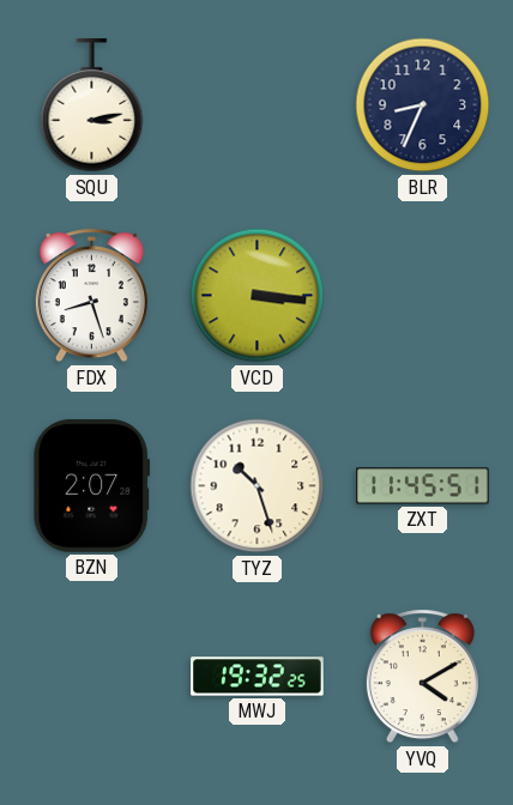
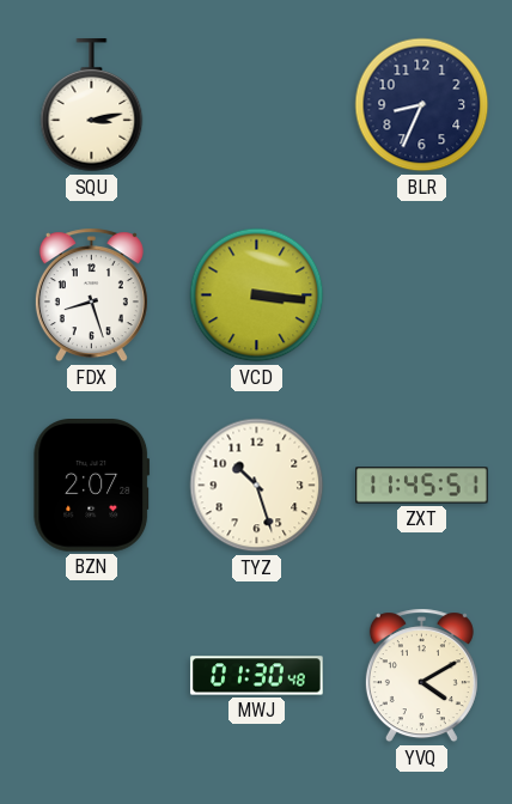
MWJ: 19:32 -> 01:30
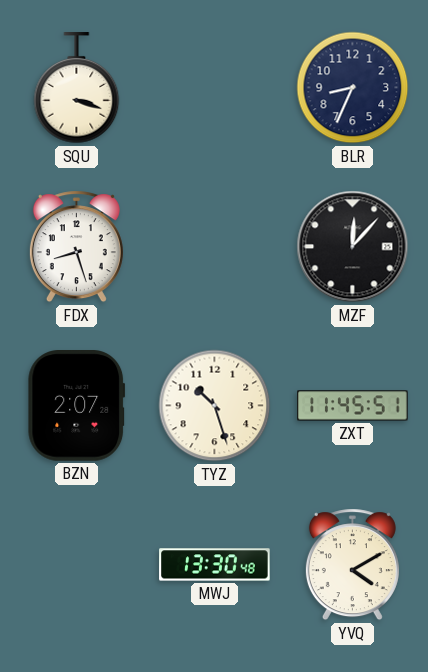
SQU: 3:13 -> 3:18
VCD: 3:16 -> none
MZF: none -> 12:07
MWJ: 01:30 -> 13:30
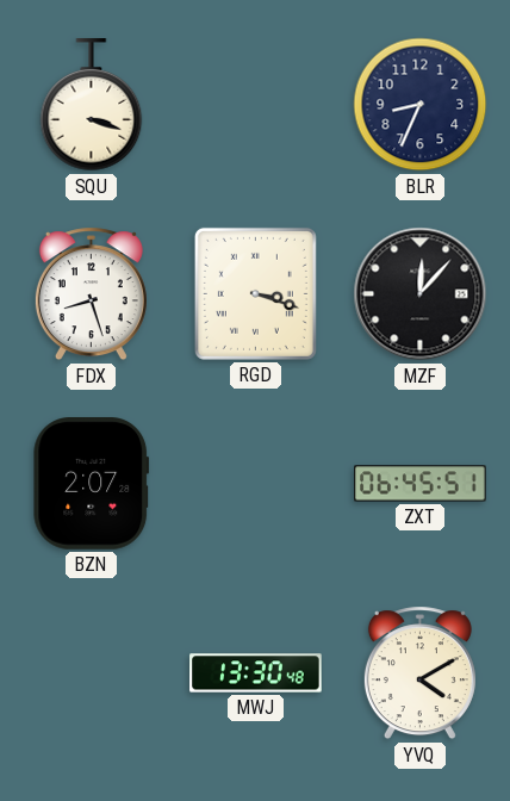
RGD: none -> 3:18
TYZ: 10:27 -> none
ZXT: 11:45 -> 06:45
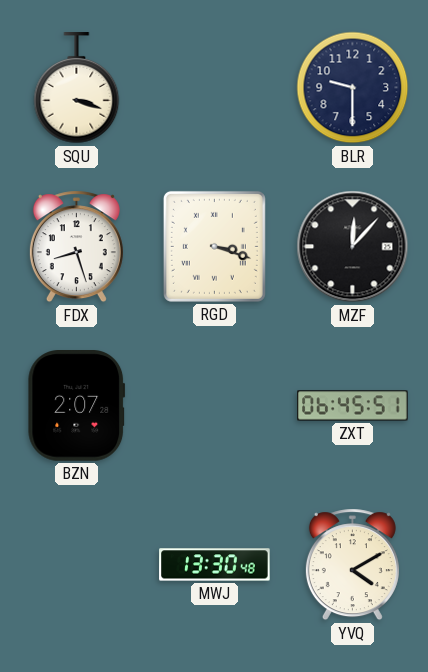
BLR: 8:34 -> 9:30
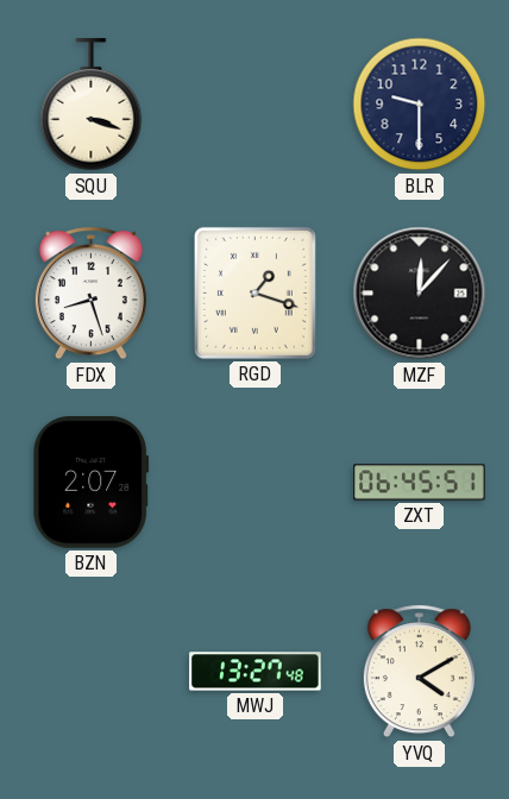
RGD: 3:18 -> 1:18
MWJ: 13:30 -> 13:27
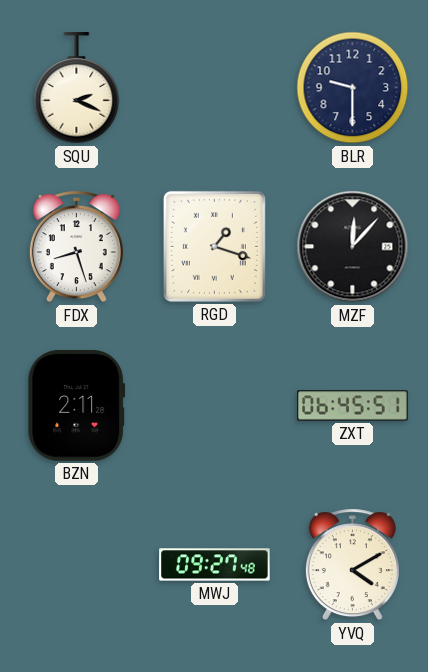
SQU: 3:18 -> 2:19
BZN: 2:07 -> 2:11
MWJ: 13:27 -> 09:27
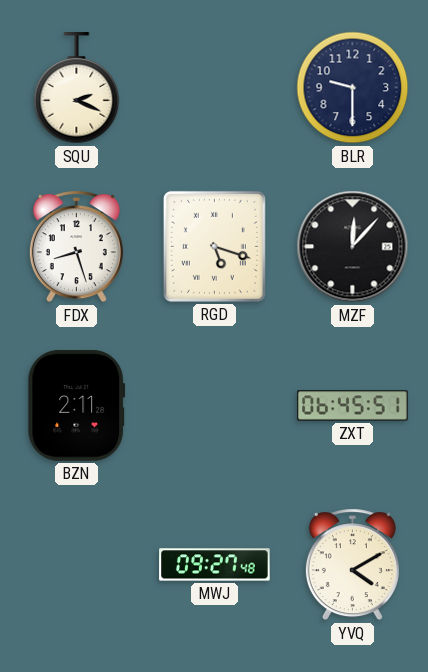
RGD: 1:18 -> 5:18
